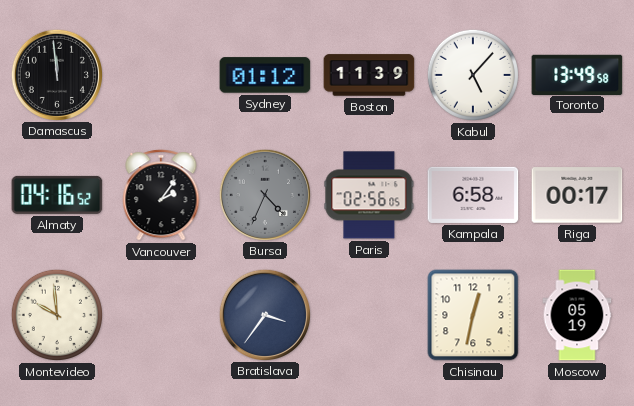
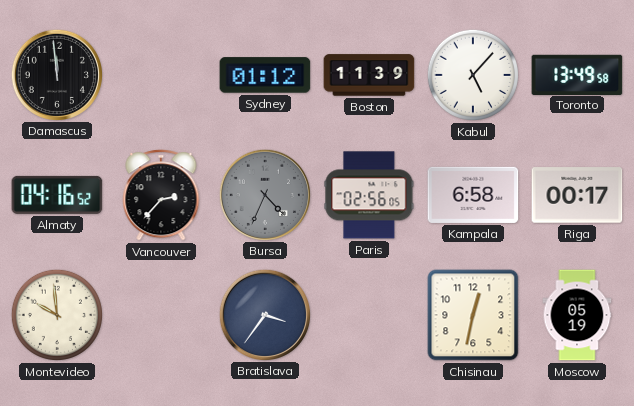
Vancouver: 2:06 -> 2:37
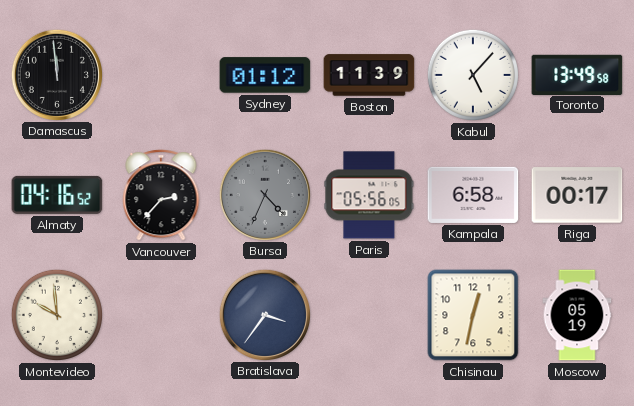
Paris: 02:56 -> 05:56
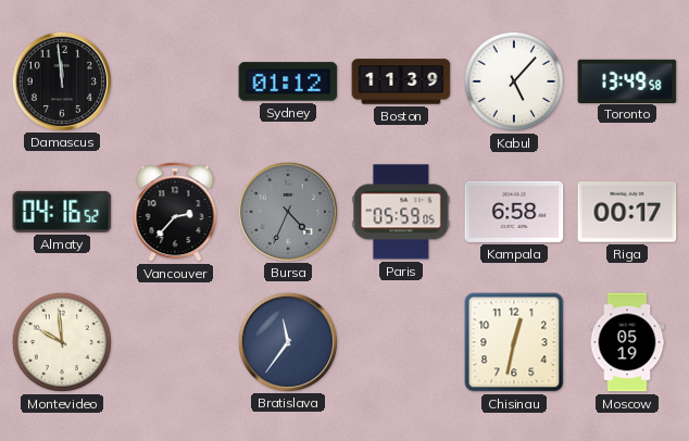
Paris: 05:56 -> 05:59
Bratislava: 3:36 -> 11:36
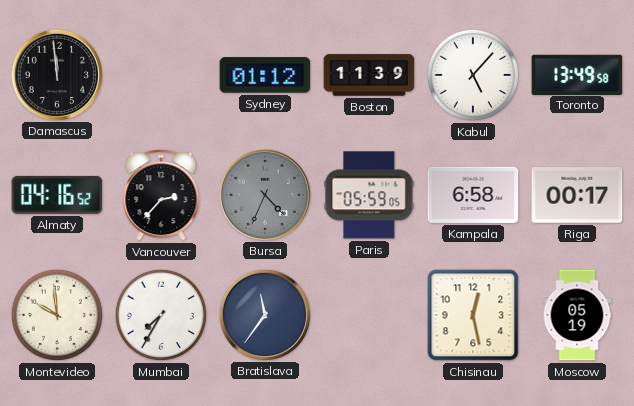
Mumbai: none -> 7:35
Chisinau: 12:32 -> 12:28
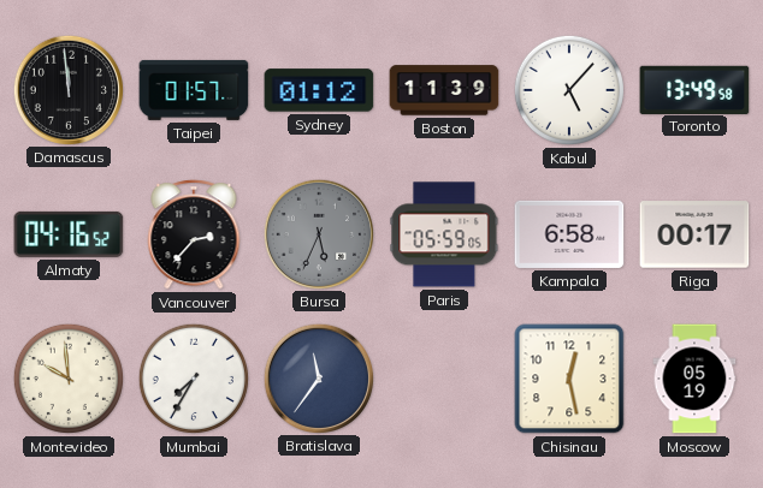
Taipei: none -> 01:57
Bursa: 4:34 -> 5:34
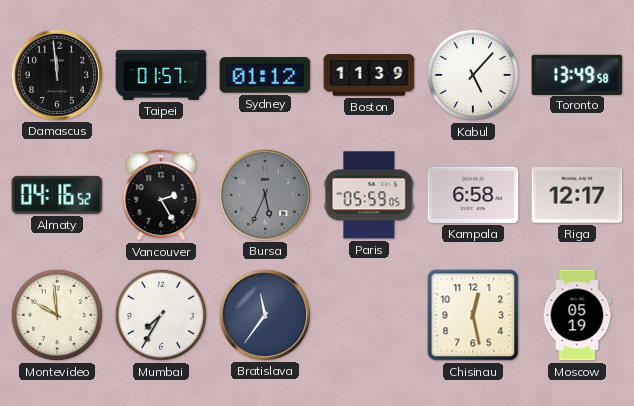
Vancouver: 2:37 -> 2:25
Riga: 00:17 -> 12:17
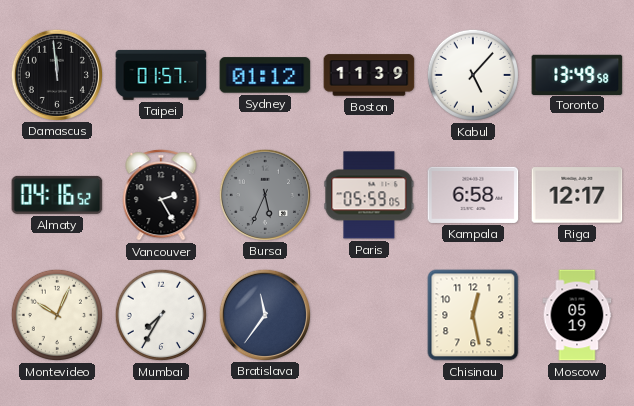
Montevideo: 9:59 -> 10:04
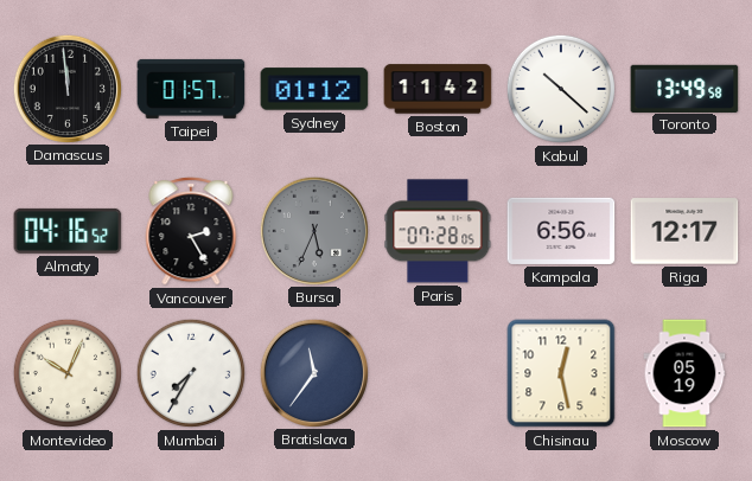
Boston: 11:39 -> 11:42
Kabul: 5:07 -> 10:22
Paris: 05:59 -> 07:28
Kampala: 6:58 -> 6:56
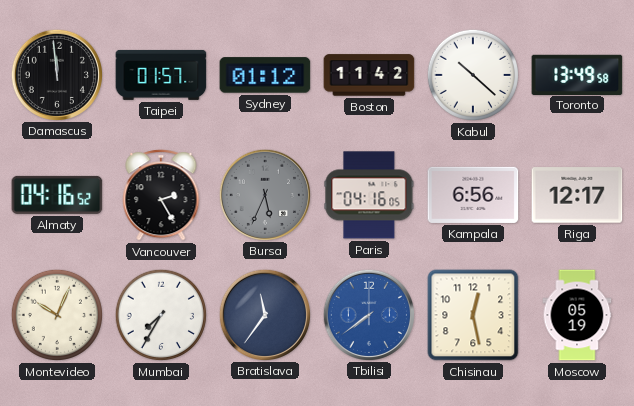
Paris: 07:28 -> 04:16
Tbilisi: none -> 7:39
